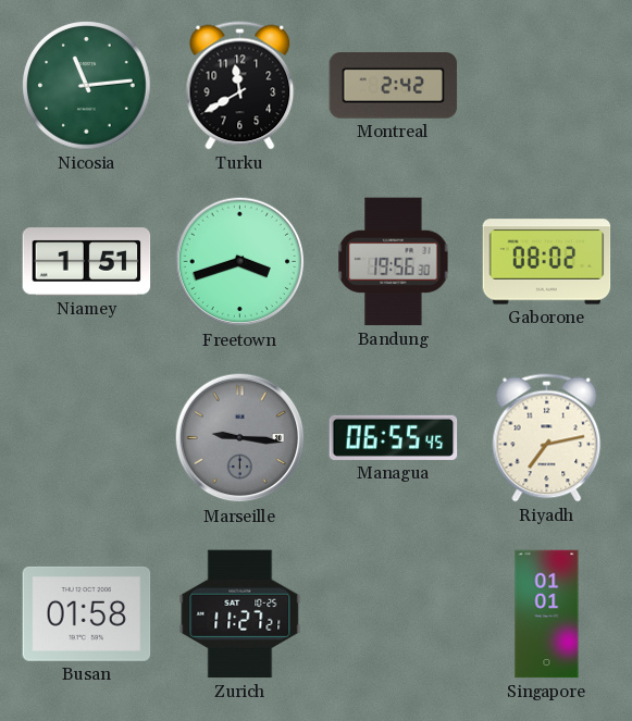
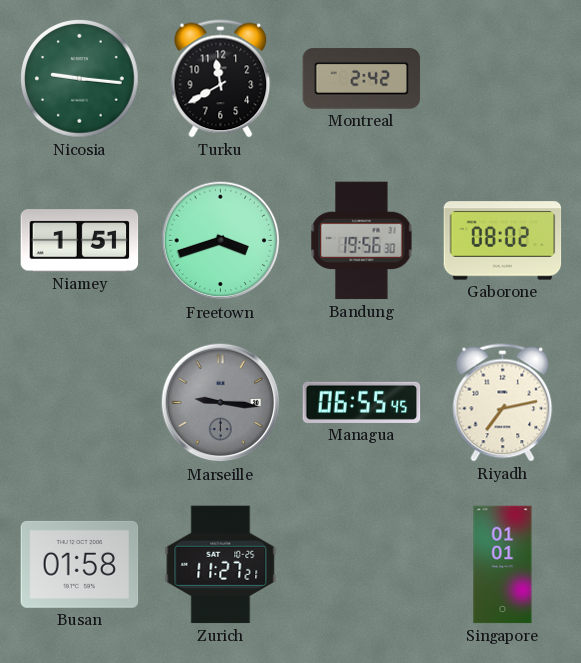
Nicosia: 11:14 -> 9:16
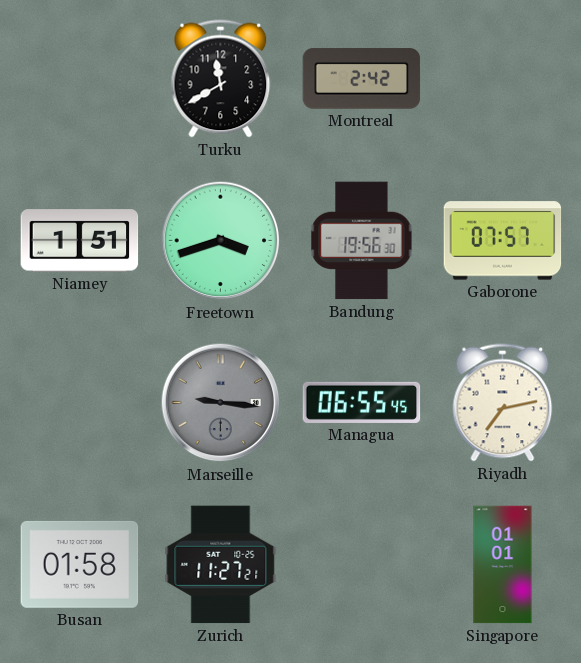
Nicosia: 9:16 -> none
Gaborone: 08:02 -> 07:57
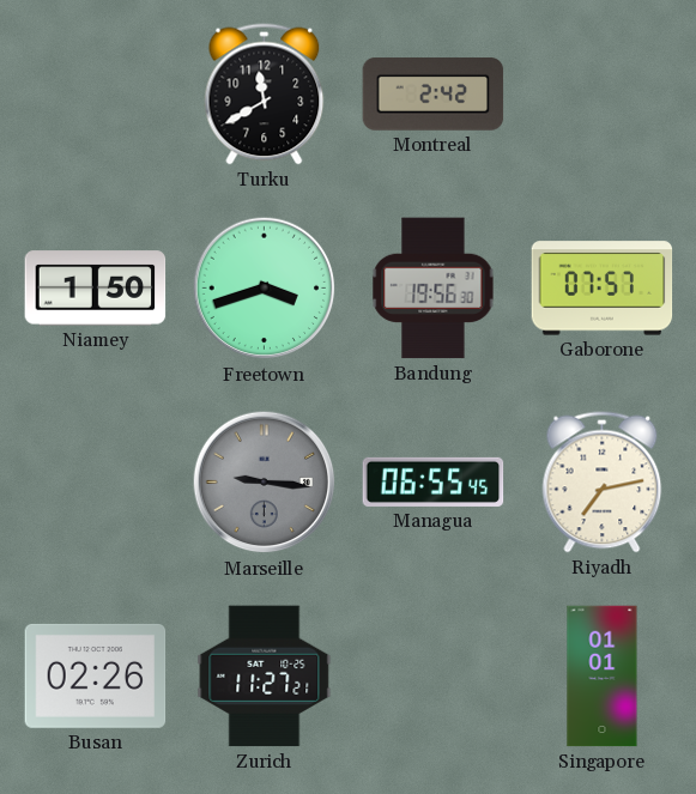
Niamey: 1:51 -> 1:50
Busan: 01:58 -> 02:26
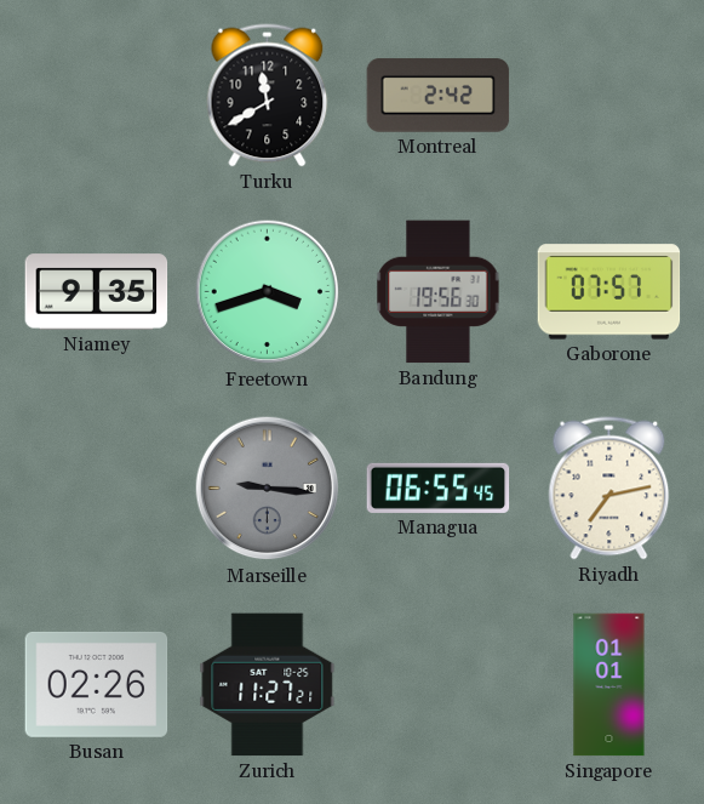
Niamey: 1:50 -> 9:35
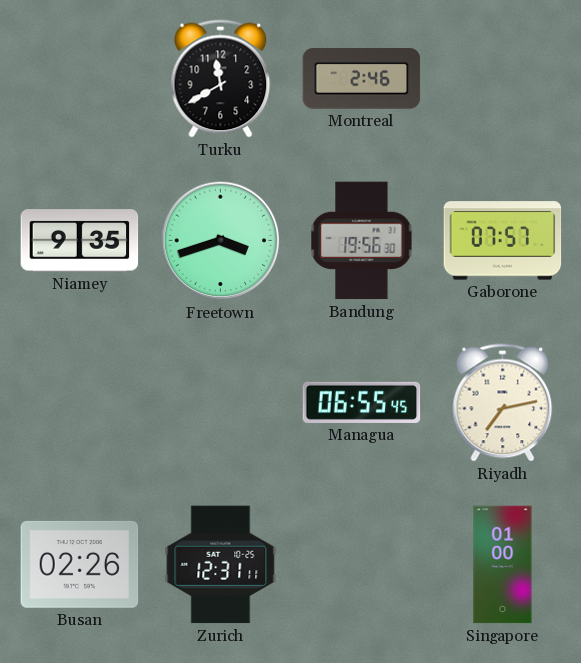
Montreal: 2:42 -> 2:46
Marseille: 9:16 -> none
Zurich: 11:27 -> 12:31
Singapore: 01:01 -> 01:00
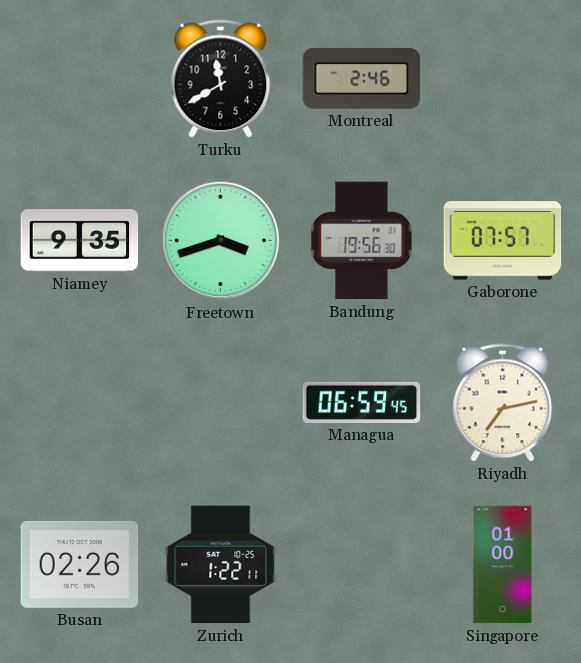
Managua: 06:55 -> 06:59
Zurich: 12:31 -> 1:22
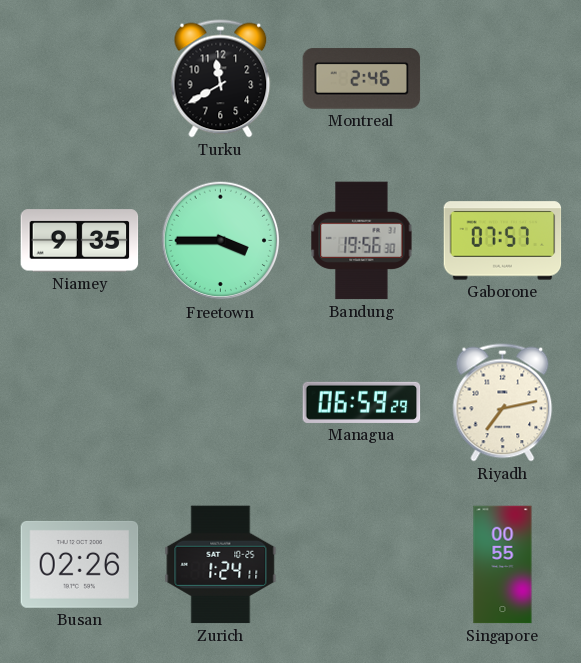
Freetown: 3:42 -> 3:45
Managua: 06:59:45 -> 06:59:29
Zurich: 1:22 -> 1:24
Singapore: 01:00 -> 00:55
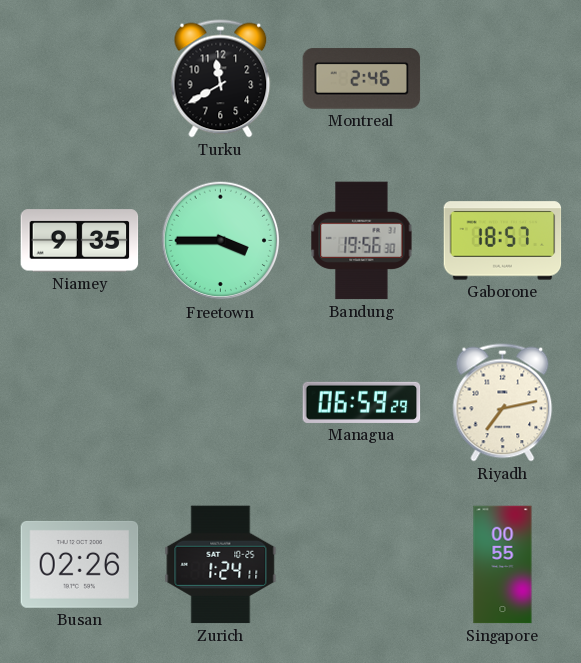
Gaborone: 07:57 -> 18:57
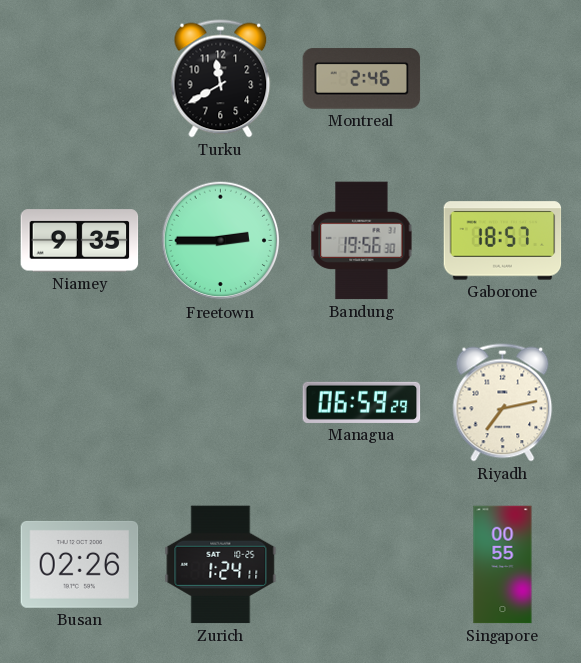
Freetown: 3:45 -> 2:45
